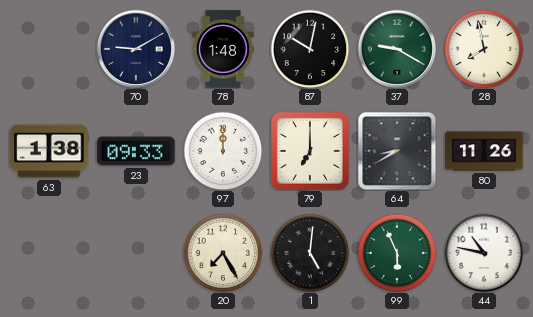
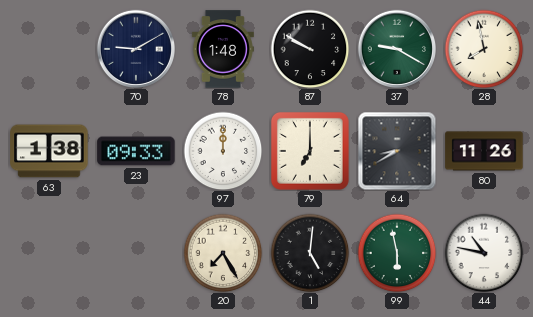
87: 10:02 -> 9:50
99: 5:56 -> 5:58
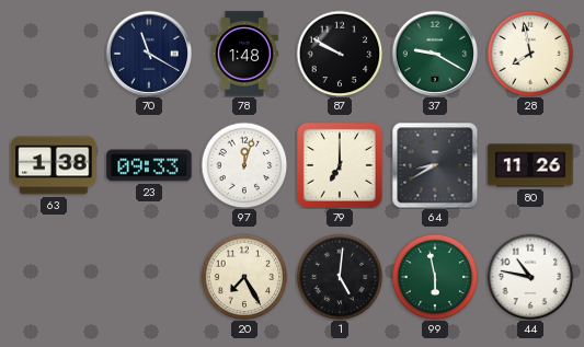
70: 9:10 -> 11:20
97: 12:00 -> 12:03
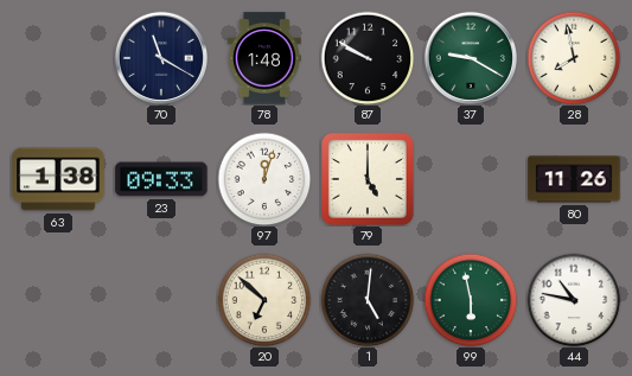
79: 7:00 -> 5:00
64: 8:40 -> none
20: 7:25 -> 6:52
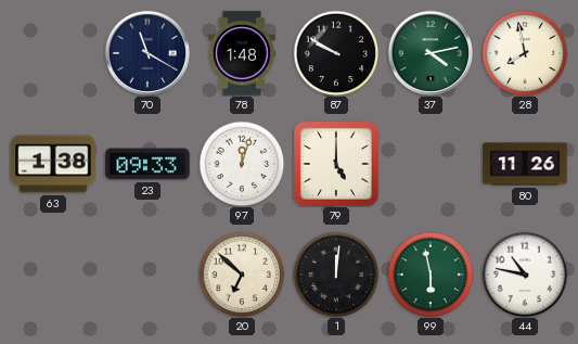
37: 9:20 -> 4:13
1: 5:01 -> 12:01
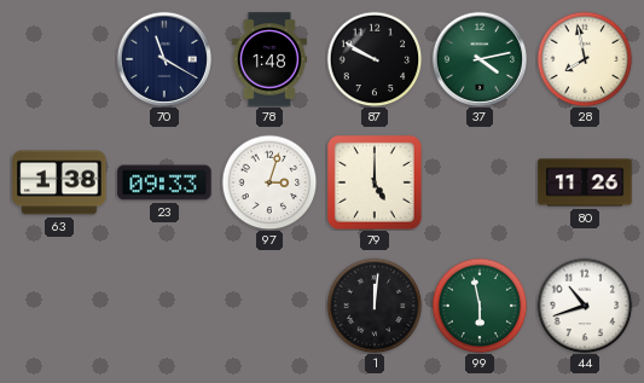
97: 12:03 -> 3:03
20: 6:52 -> none
44: 10:47 -> 10:42
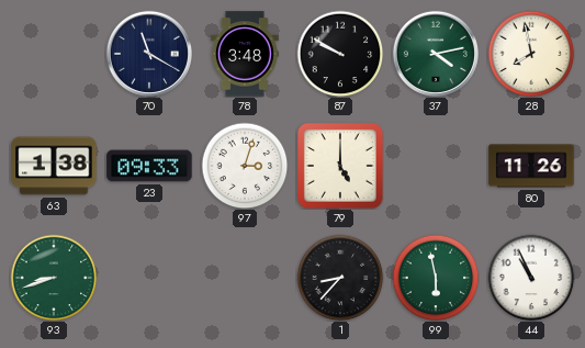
78: 1:48 -> 3:48
93: none -> 8:42
1: 12:01 -> 8:37
44: 10:42 -> 10:56
